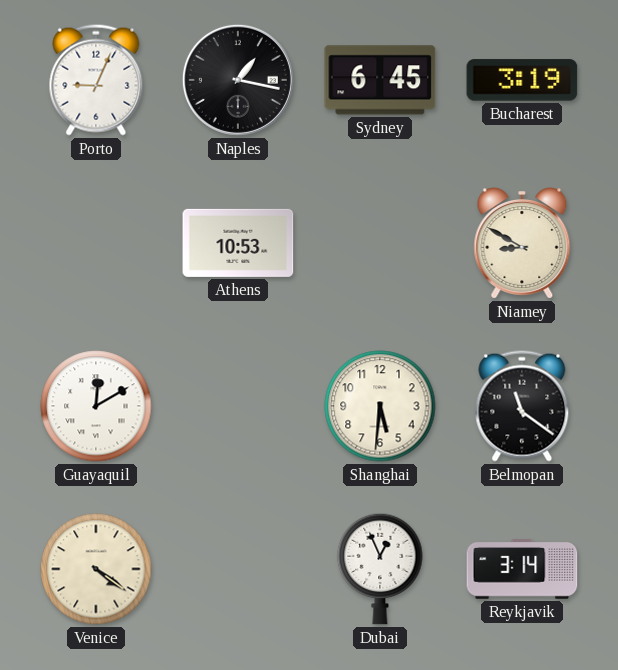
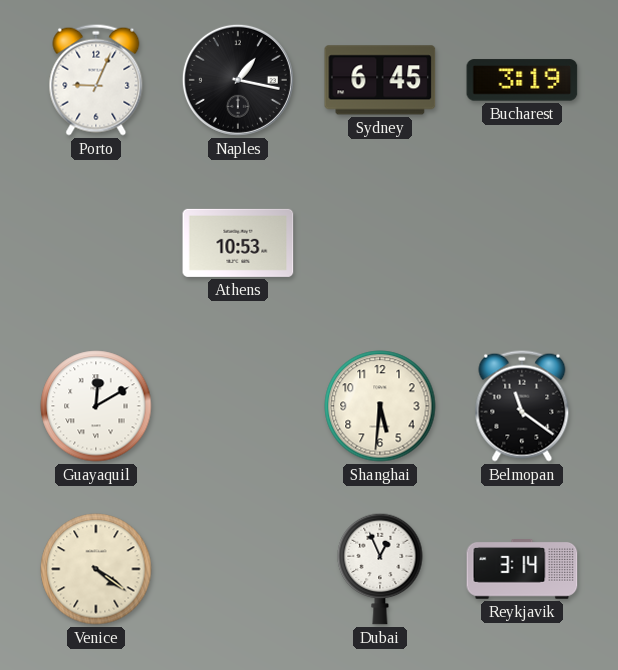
Niamey: 8:50 -> none
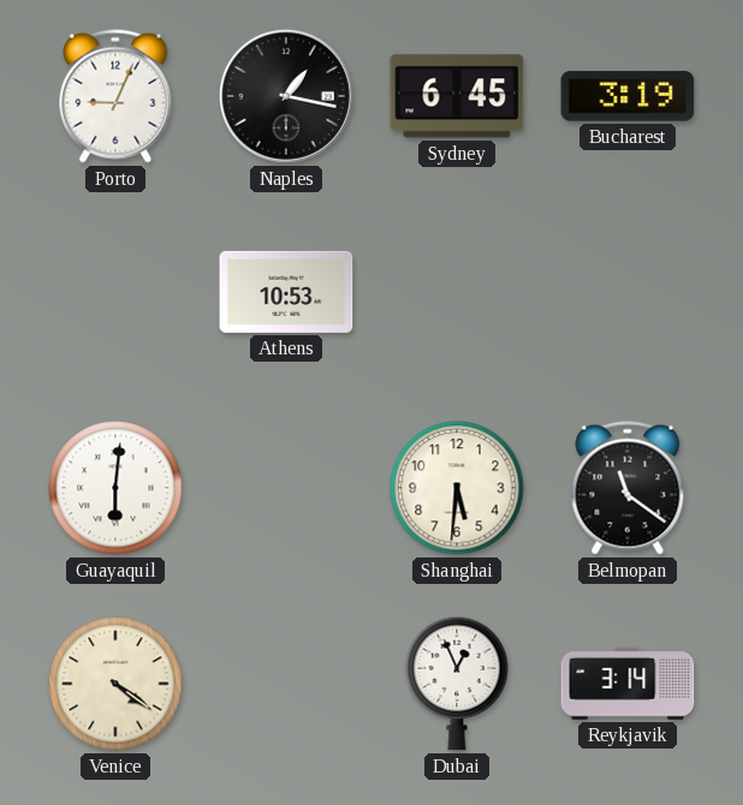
Guayaquil: 12:10 -> 6:01
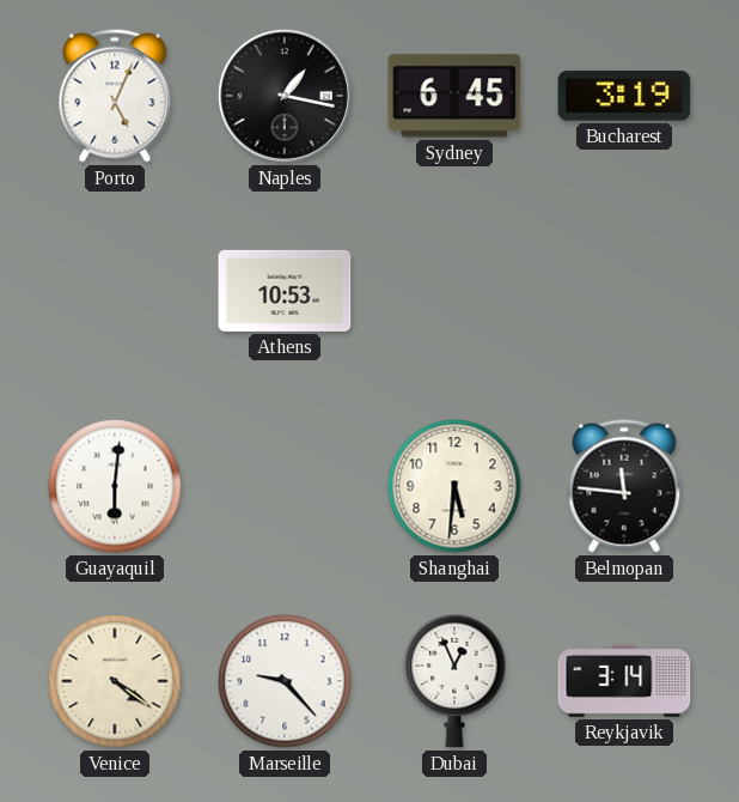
Porto: 9:04 -> 5:04
Belmopan: 11:21 -> 11:46
Marseille: none -> 9:23
